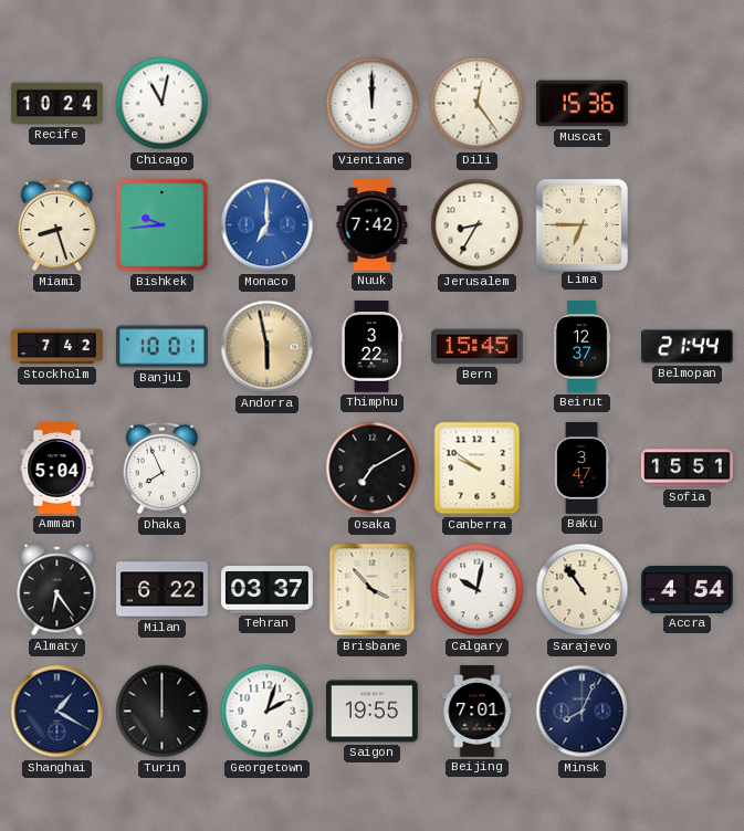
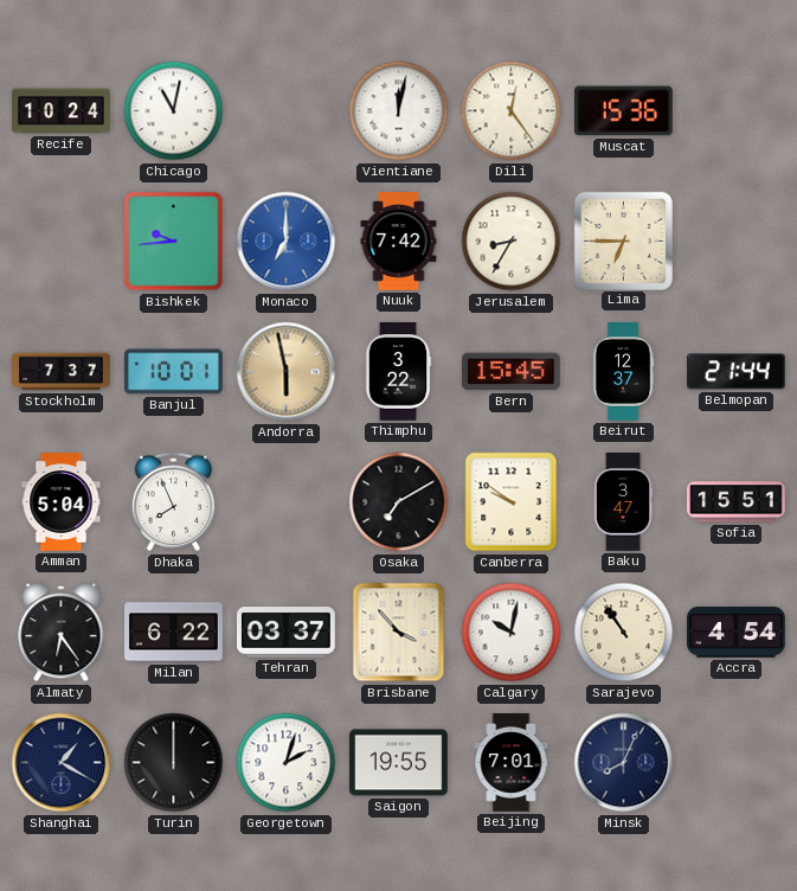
Vientiane: 12:00 -> 12:02
Miami: 8:27 -> none
Stockholm: 7:42 -> 7:37
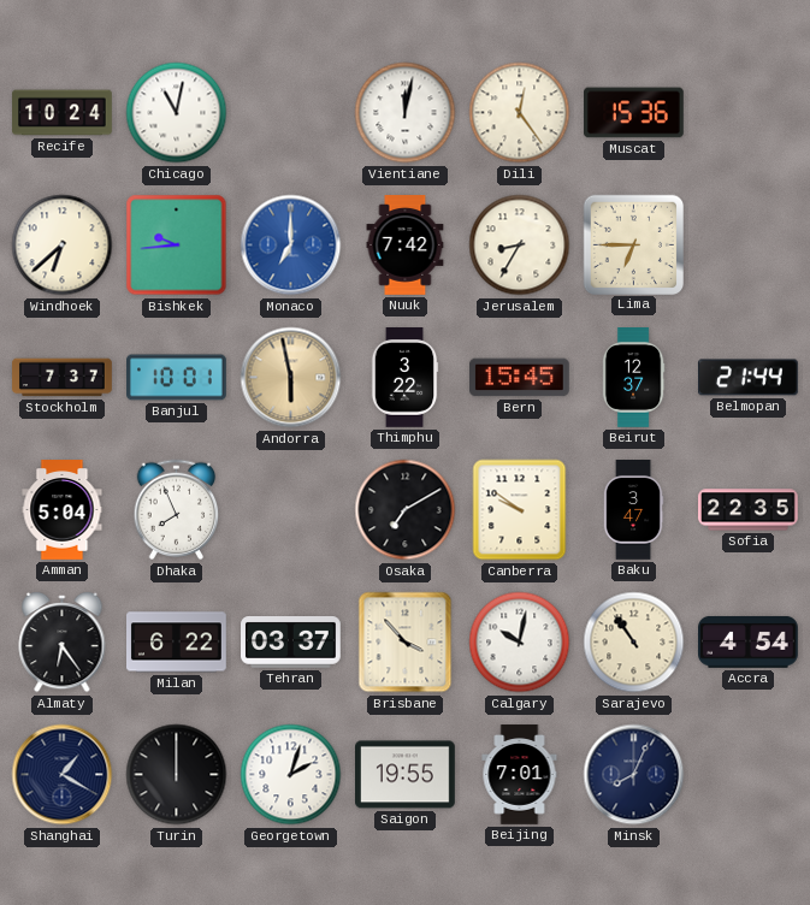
Windhoek: none -> 6:38
Sofia: 15:51 -> 22:35
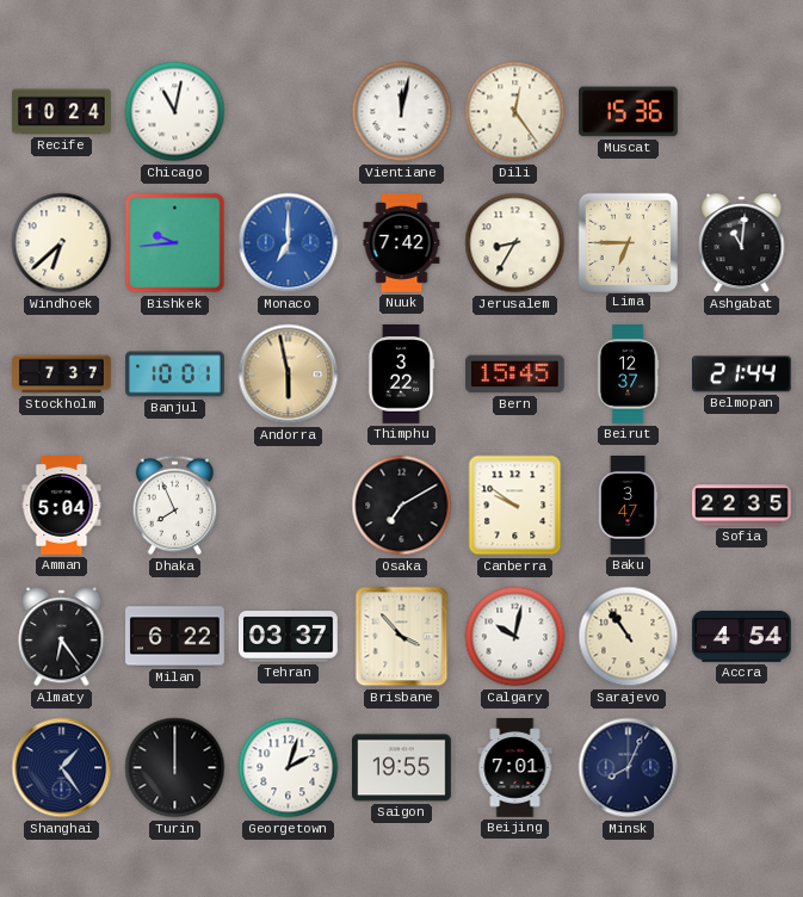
Ashgabat: none -> 11:01
Shanghai: 1:20 -> 1:24
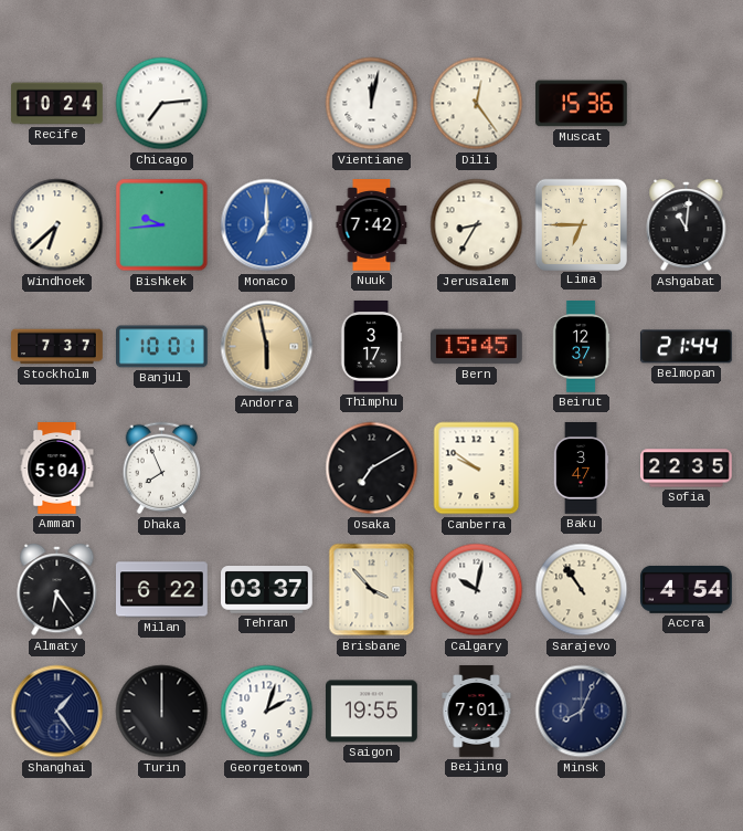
Chicago: 11:02 -> 7:14
Thimphu: 3:22 -> 3:17
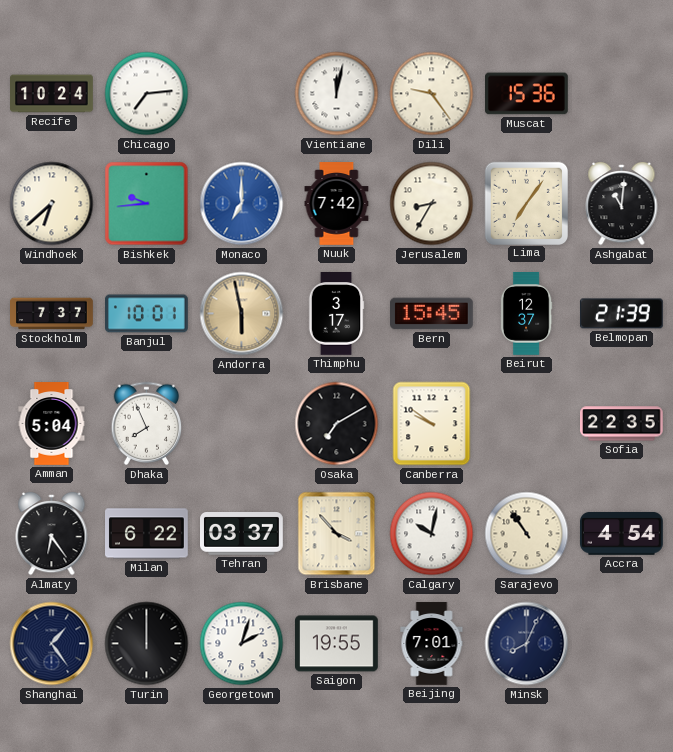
Dili: 12:24 -> 9:24
Lima: 6:45 -> 7:06
Belmopan: 21:44 -> 21:39
Baku: 3:47 -> none
